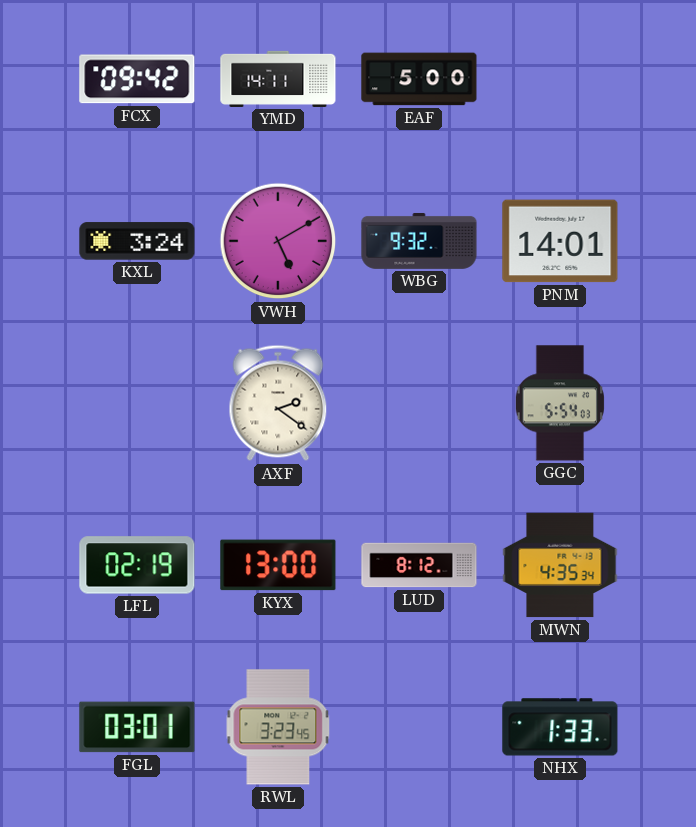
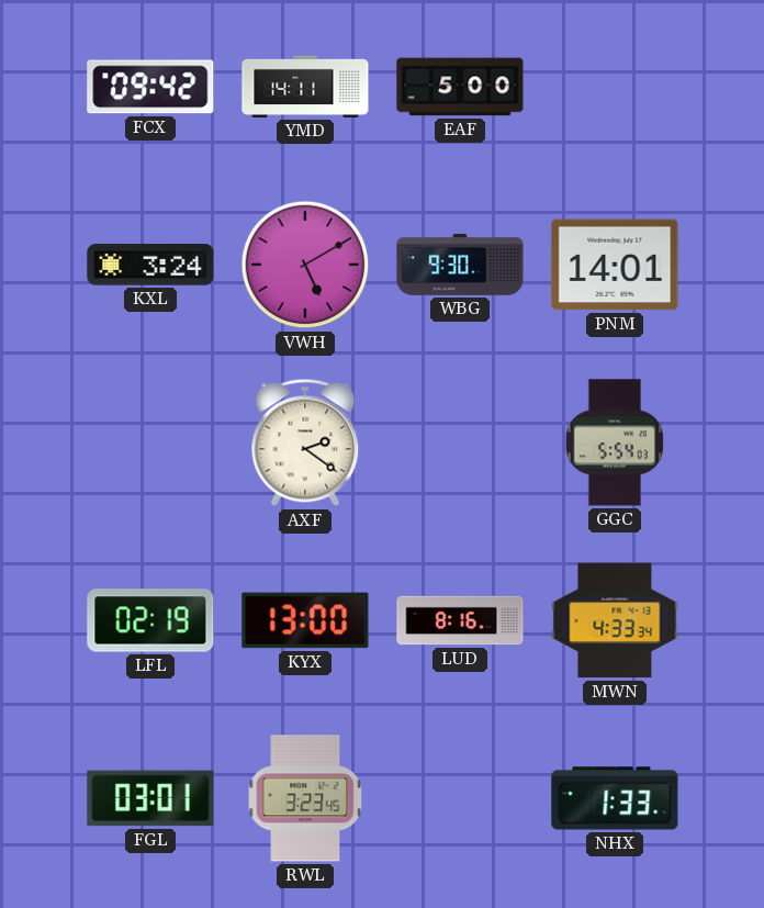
WBG: 9:32 -> 9:30
LUD: 8:12 -> 8:16
MWN: 4:35 -> 4:33
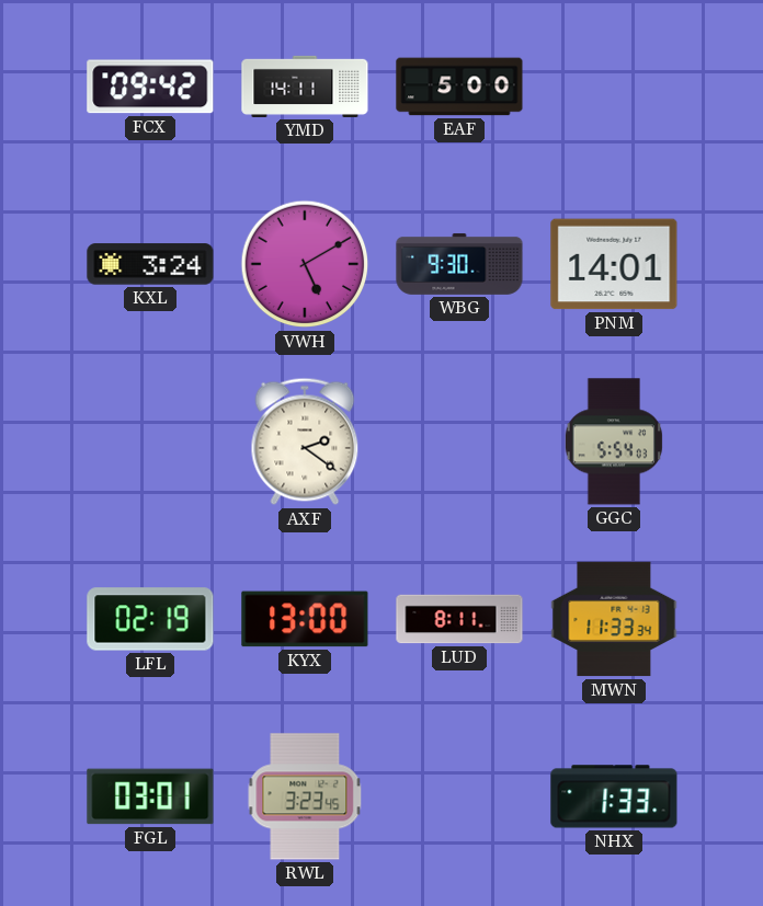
LUD: 8:16 -> 8:11
MWN: 4:33 -> 11:33
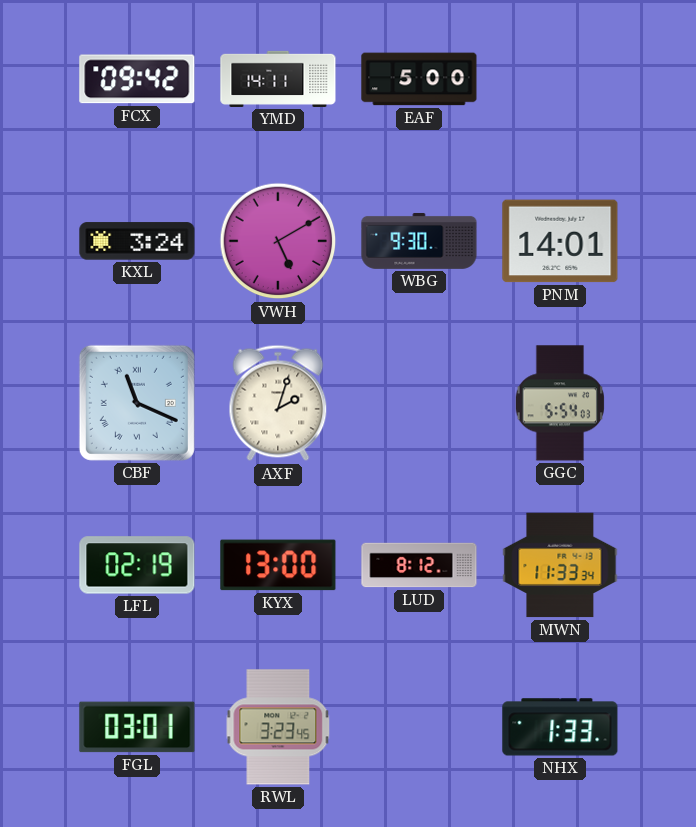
CBF: none -> 11:19
AXF: 2:21 -> 2:03
LUD: 8:11 -> 8:12
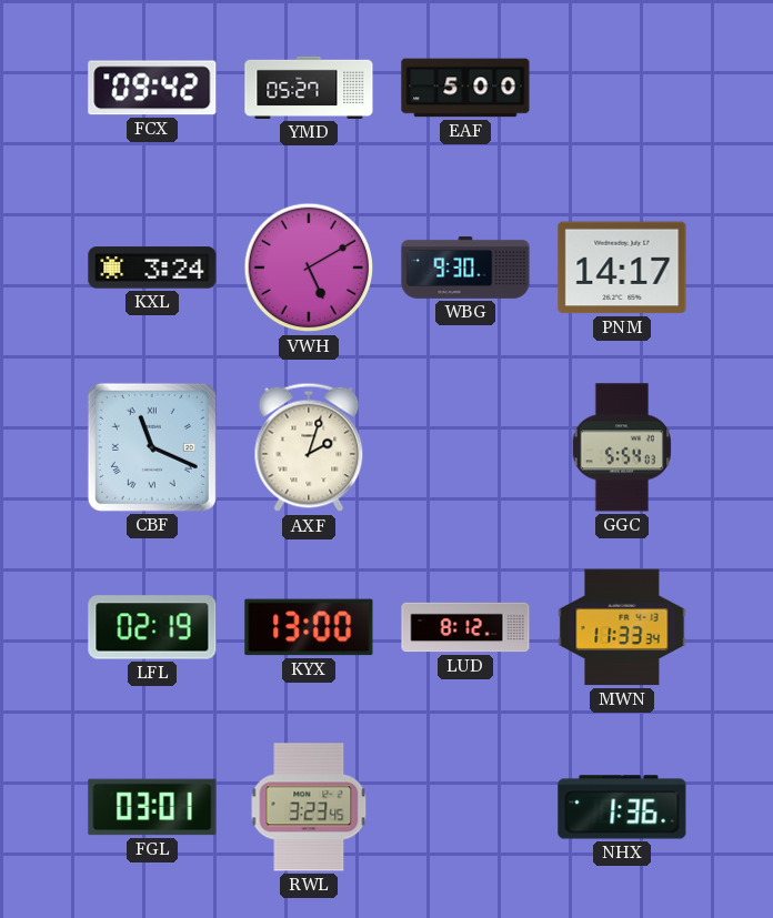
YMD: 14:11 -> 05:27
PNM: 14:01 -> 14:17
NHX: 1:33 -> 1:36
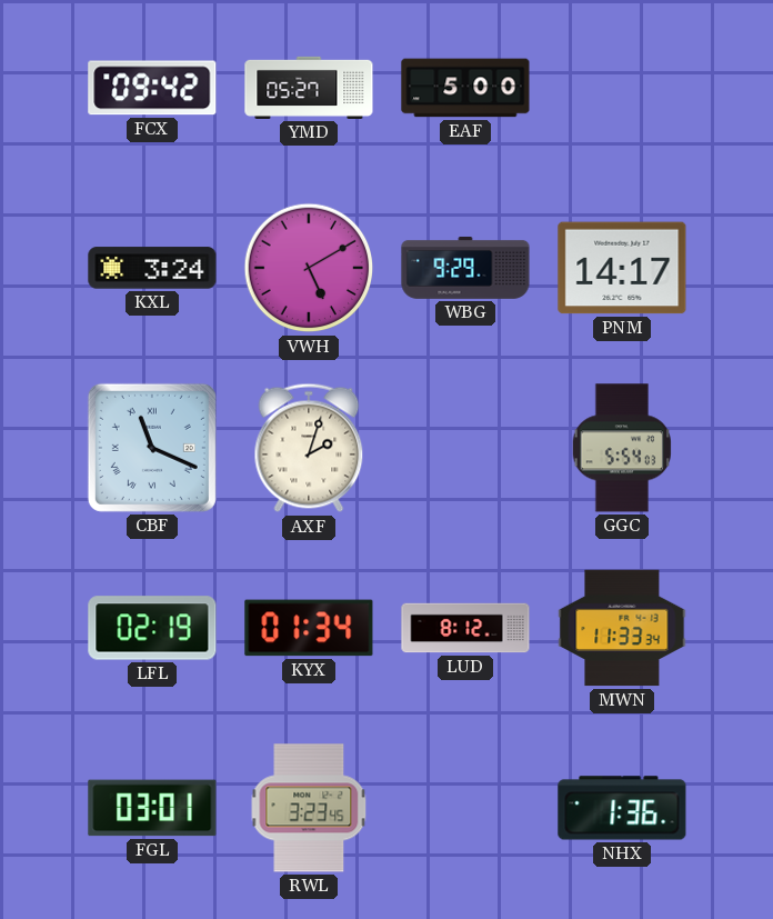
WBG: 9:30 -> 9:29
KYX: 13:00 -> 01:34
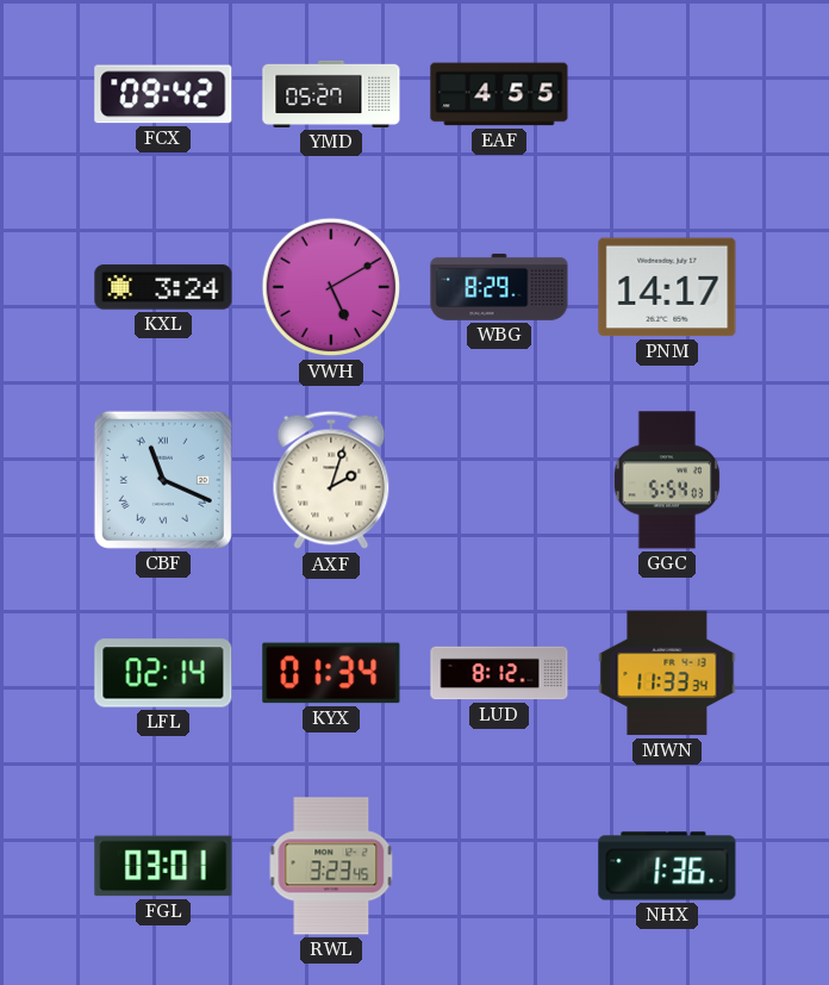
EAF: 5:00 -> 4:55
WBG: 9:29 -> 8:29
LFL: 02:19 -> 02:14
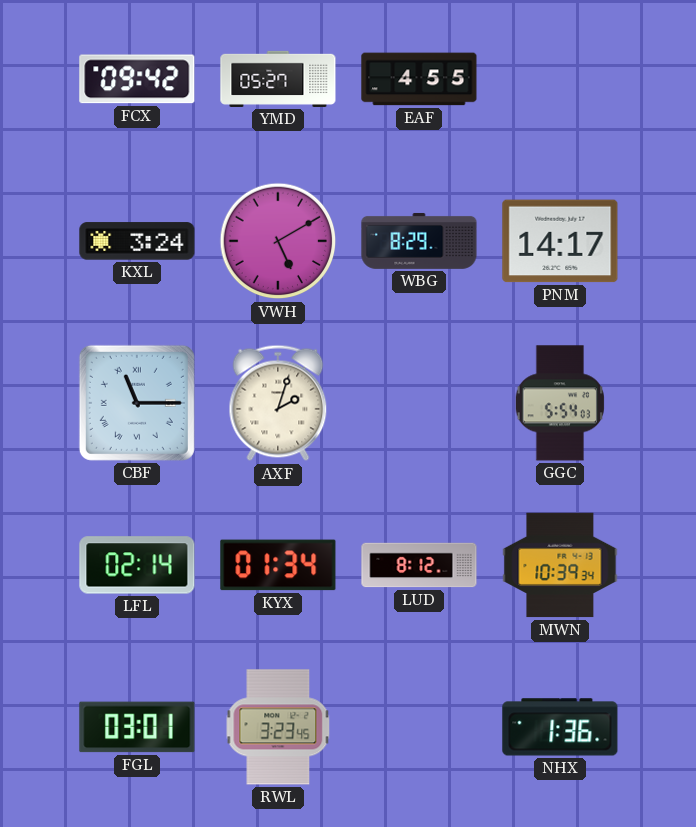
CBF: 11:19 -> 11:15
MWN: 11:33 -> 10:39
